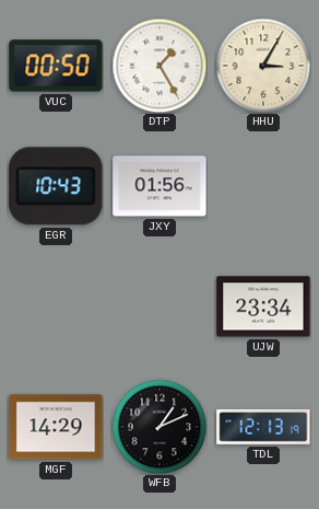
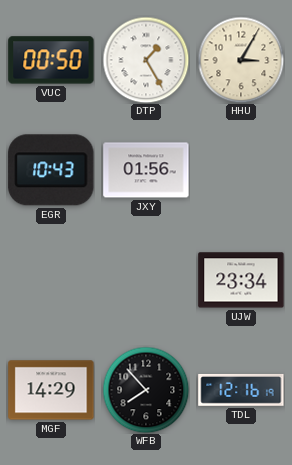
WFB: 1:11 -> 7:53
TDL: 12:13 -> 12:16
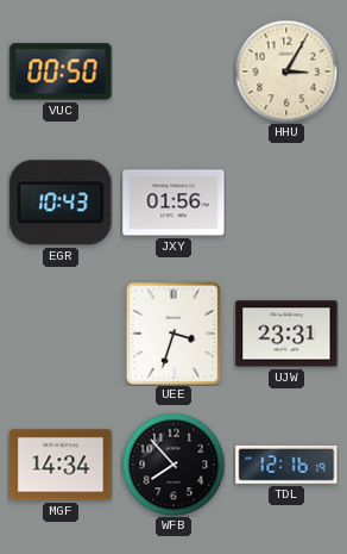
DTP: 1:25 -> none
UEE: none -> 3:33
UJW: 23:34 -> 23:31
MGF: 14:29 -> 14:34
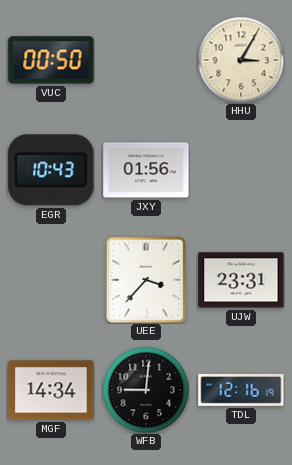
UEE: 3:33 -> 3:37
WFB: 7:53 -> 9:01
